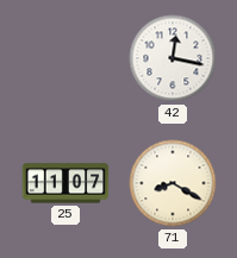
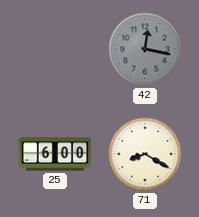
42 dial: white -> grey
25: 11:07 -> 6:00
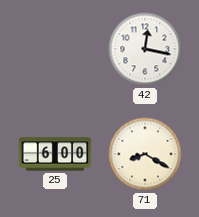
42 dial: grey -> white
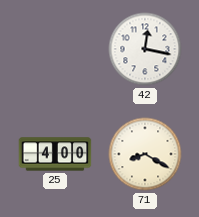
25: 6:00 -> 4:00
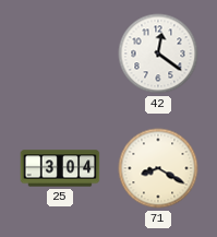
42: 12:17 -> 12:21
25: 4:00 -> 3:04
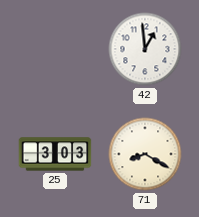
42: 12:21 -> 12:59
25: 3:04 -> 3:03
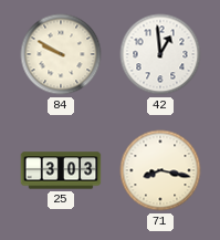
84: none -> 9:50
71: 8:20 -> 8:17
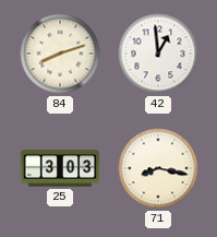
84: 9:50 -> 8:12
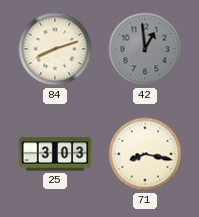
42 dial: white -> grey
